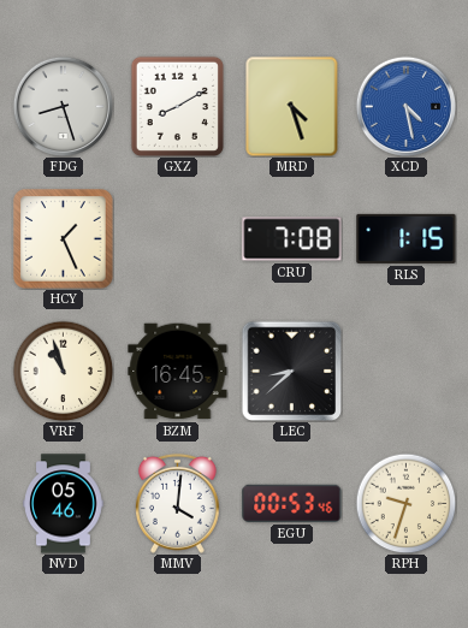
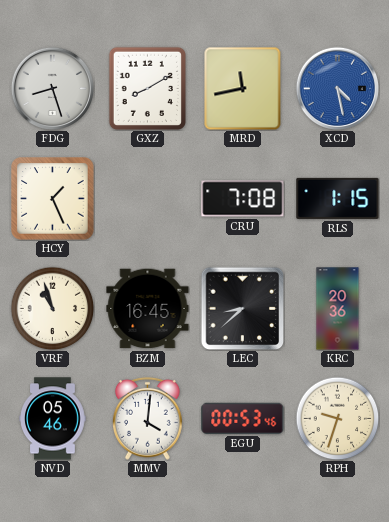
MRD: 4:27 -> 11:43
KRC: none -> 20:36
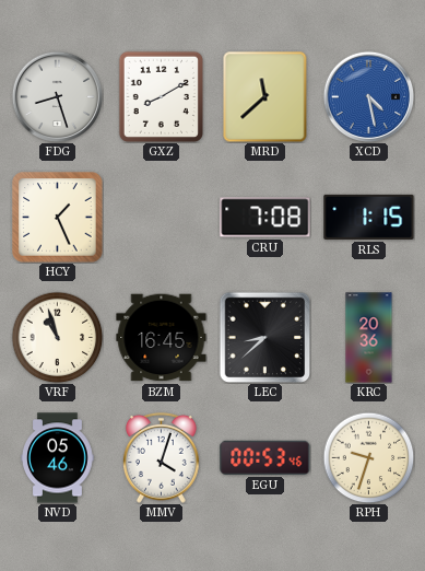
MRD: 11:43 -> 11:38
MMV: 4:01 -> 4:03
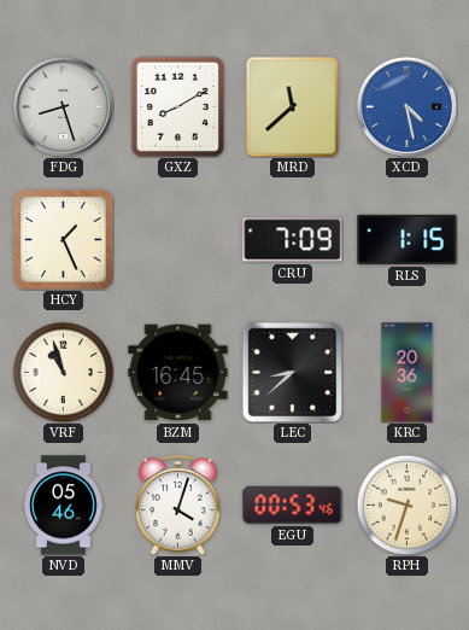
CRU: 7:08 -> 7:09
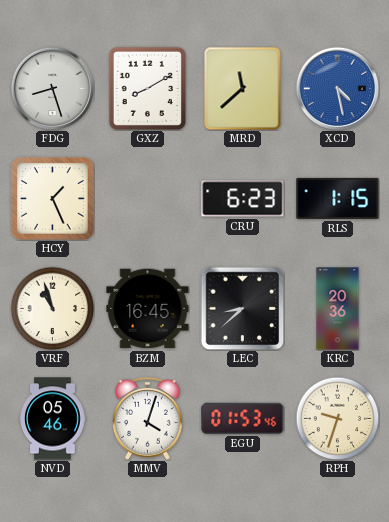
CRU: 7:09 -> 6:23
EGU: 00:53 -> 01:53
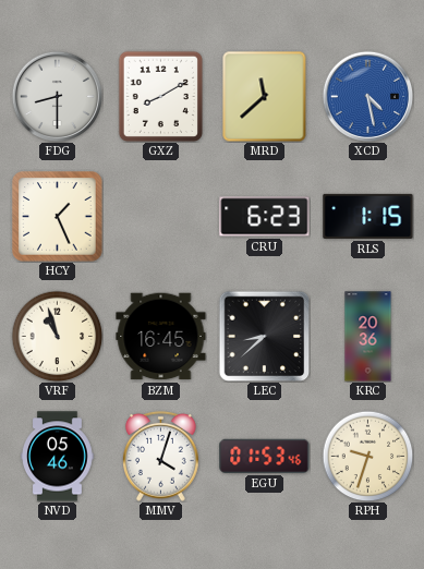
FDG: 8:27 -> 8:30
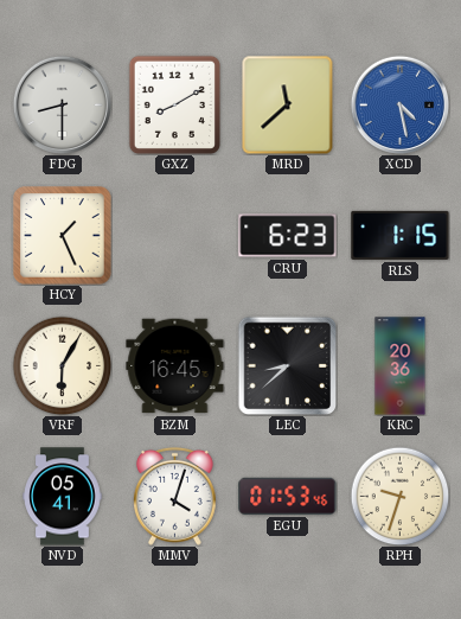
VRF: 10:57 -> 6:05
NVD: 05:46 -> 05:41
